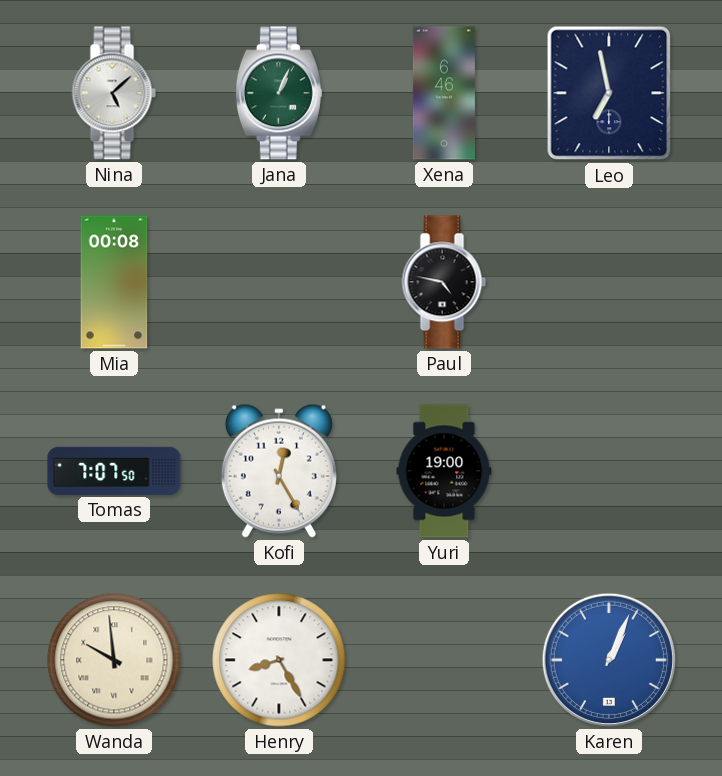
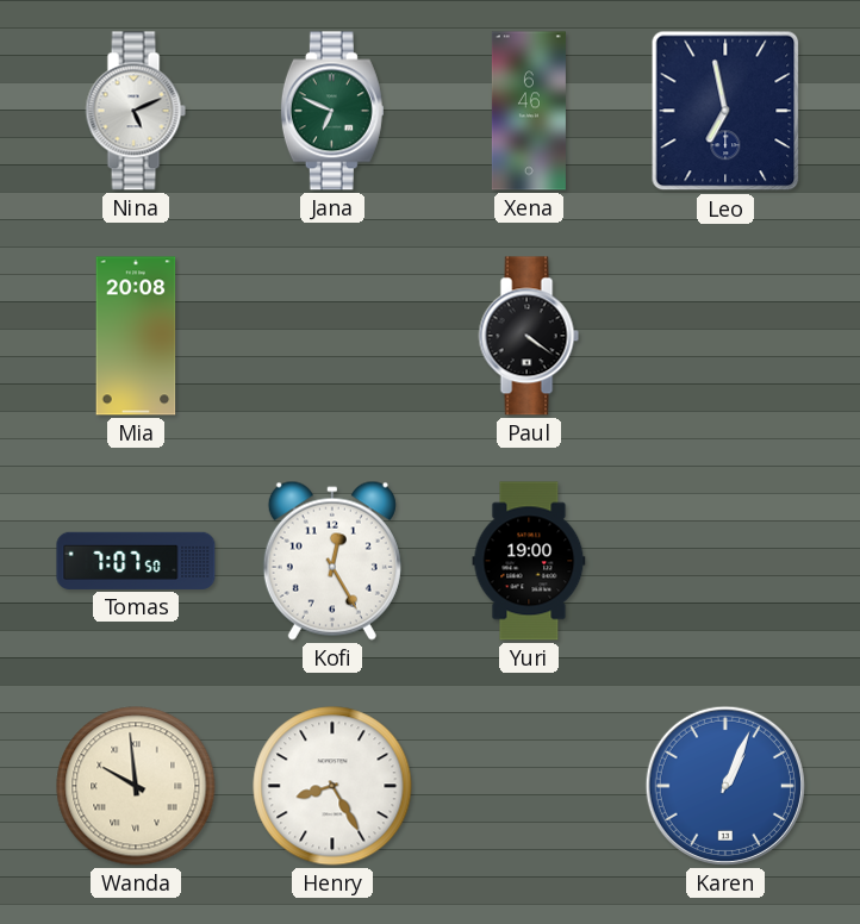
Nina: 5:08 -> 5:11
Jana: 1:04 -> 6:49
Mia: 00:08 -> 20:08
Paul: 4:47 -> 4:21
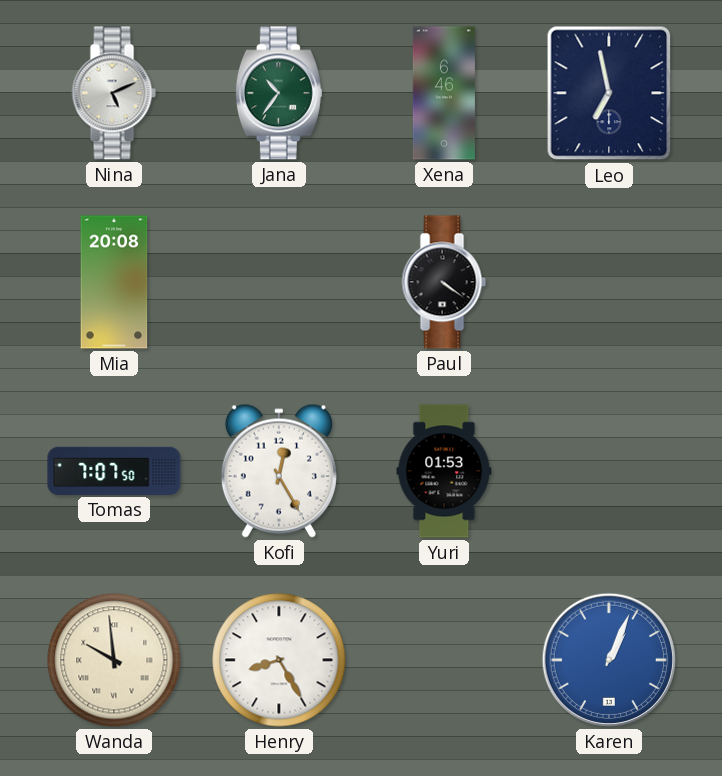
Jana: 6:49 -> 10:36
Yuri: 19:00 -> 01:53
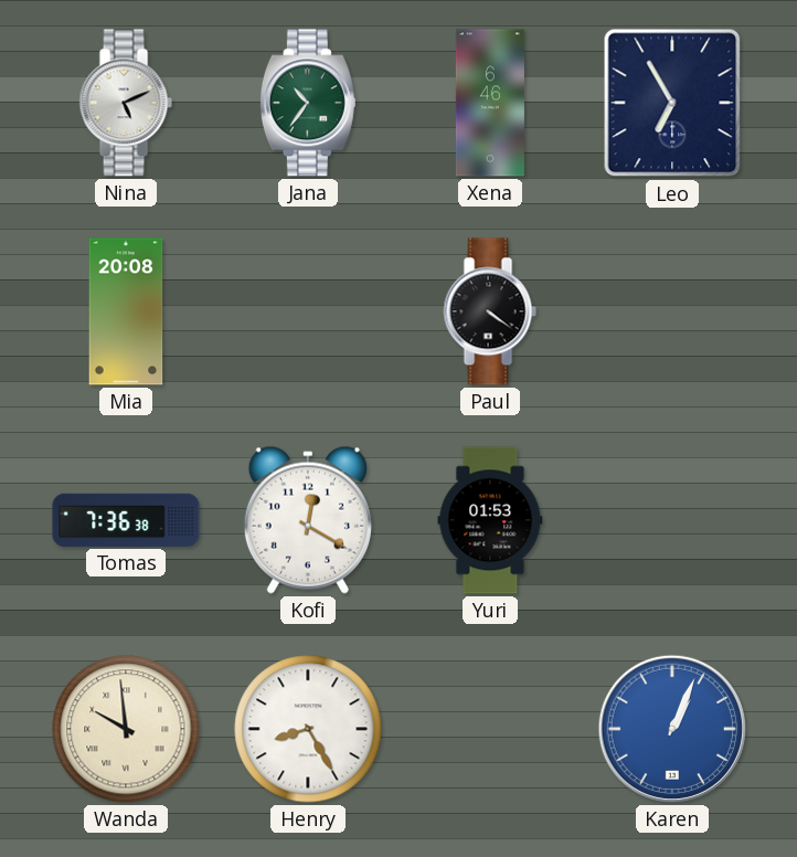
Leo: 6:58 -> 6:55
Tomas: 7:07 -> 7:36
Kofi: 12:25 -> 12:20
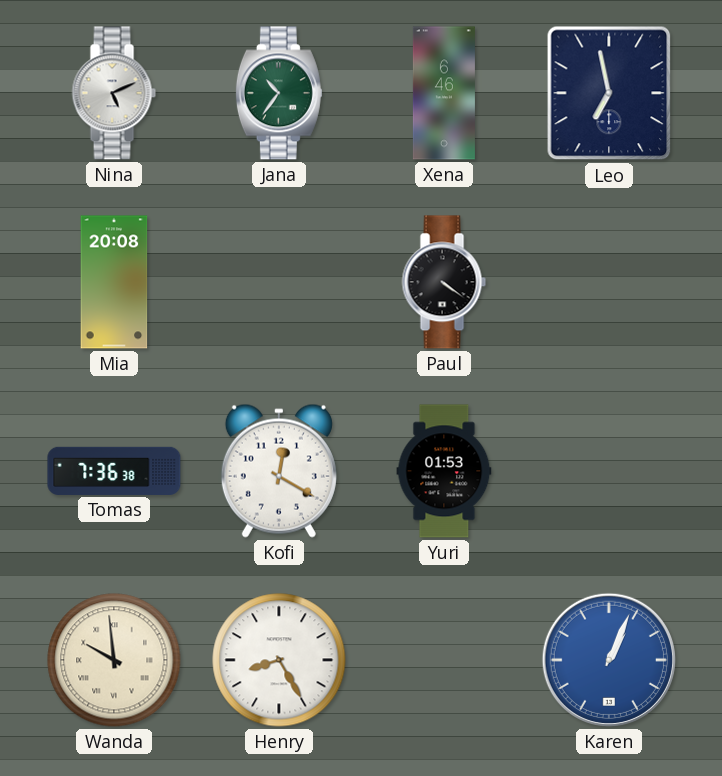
Leo: 6:55 -> 6:58
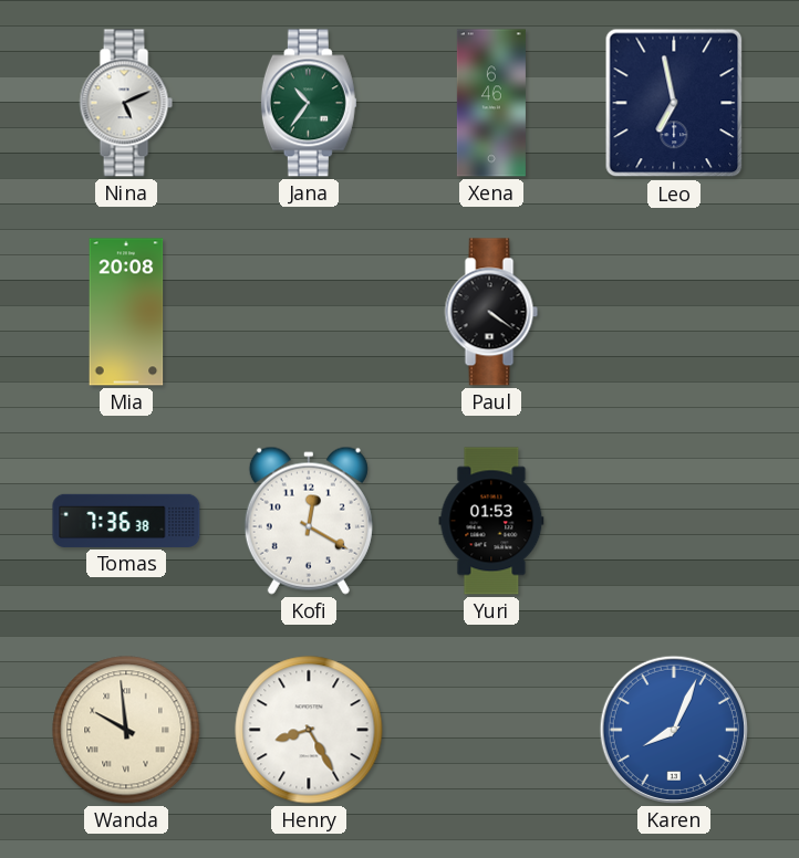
Karen: 1:04 -> 8:04
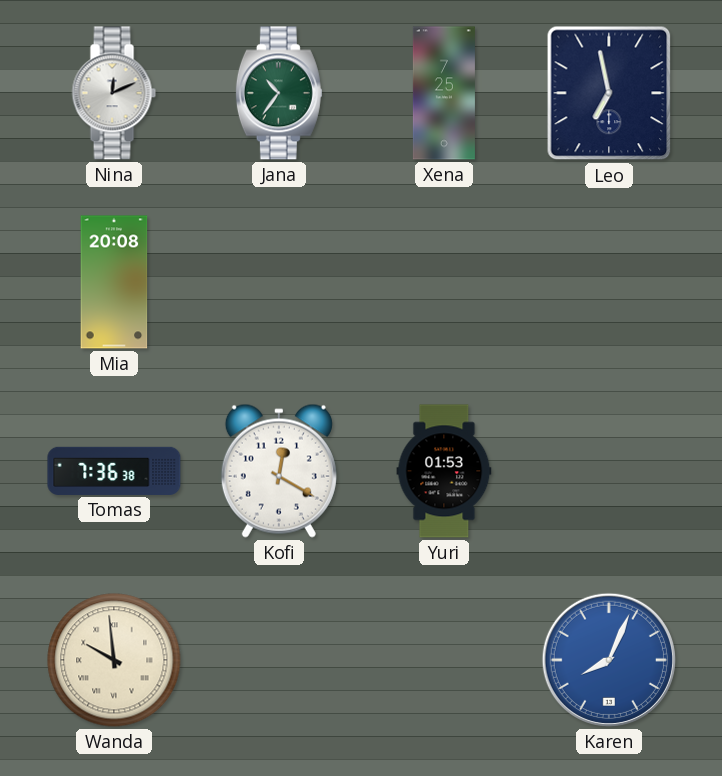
Nina: 5:11 -> 12:11
Xena: 6:46 -> 7:25
Paul: 4:21 -> none
Henry: 8:25 -> none
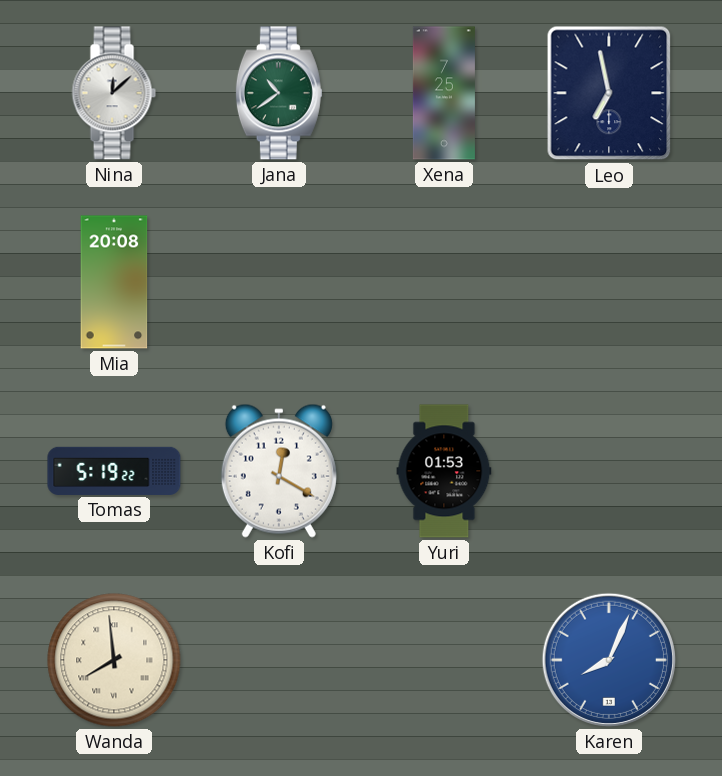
Nina: 12:11 -> 12:08
Jana: 10:36 -> 10:39
Tomas: 7:36 -> 5:19
Wanda: 9:59 -> 7:59
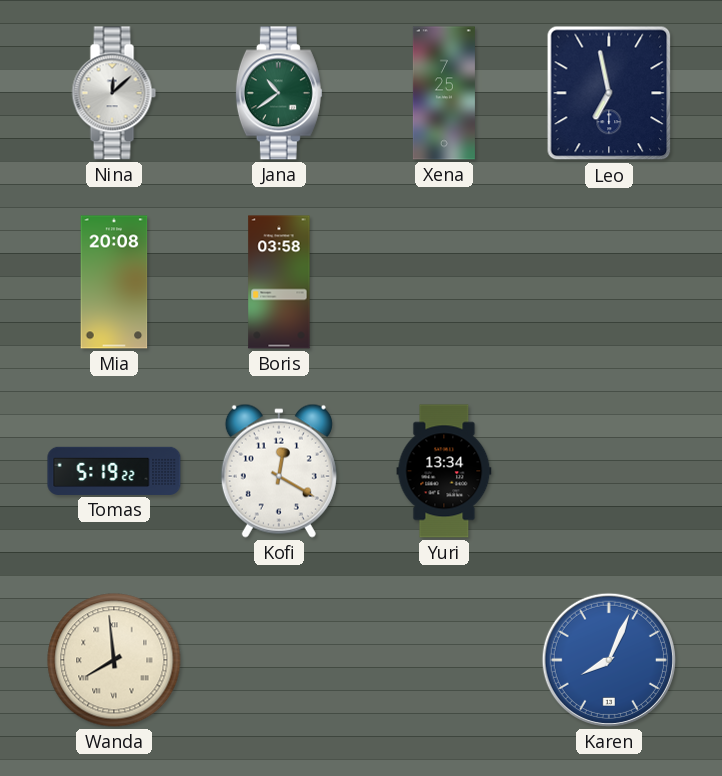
Boris: none -> 03:58
Yuri: 01:53 -> 13:34
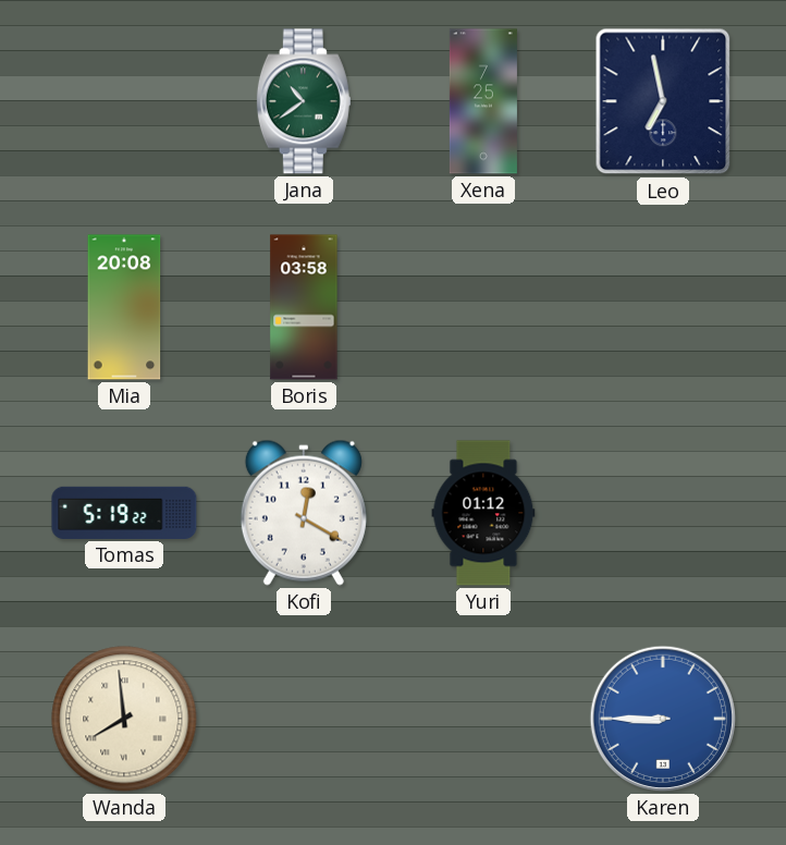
Nina: 12:08 -> none
Yuri: 13:34 -> 01:12
Karen: 8:04 -> 8:45
